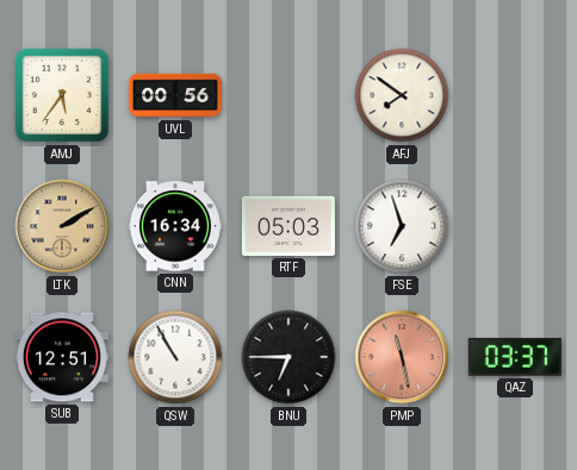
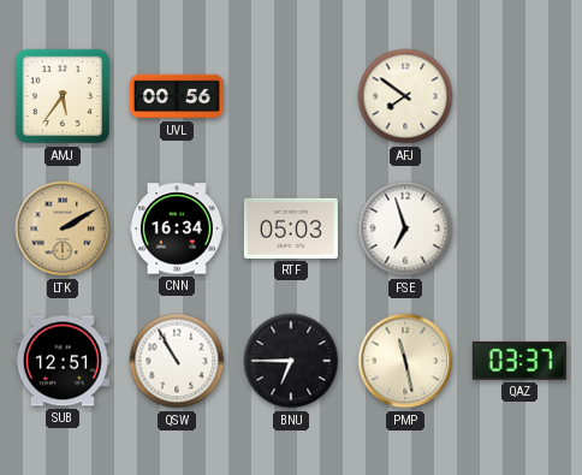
PMP dial: salmon -> cream
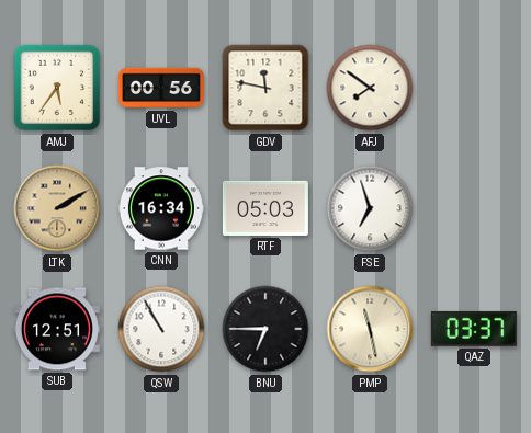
GDV: none -> 11:47
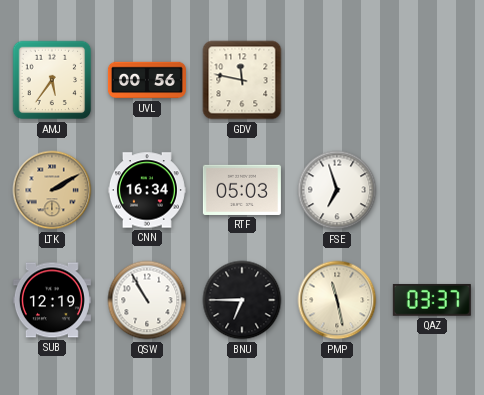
AFJ: 7:51 -> none
SUB: 12:51 -> 12:19
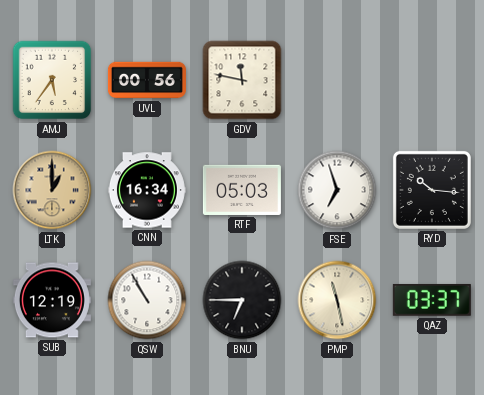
LTK: 2:10 -> 1:00
RYD: none -> 10:16
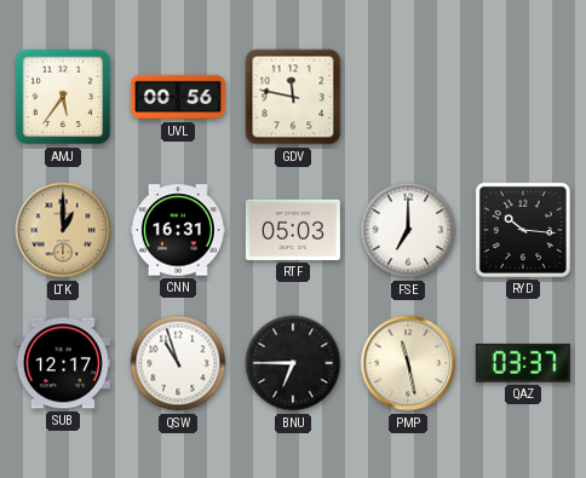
CNN: 16:34 -> 16:31
FSE: 6:57 -> 7:00
SUB: 12:19 -> 12:17
QSW: 10:55 -> 10:57
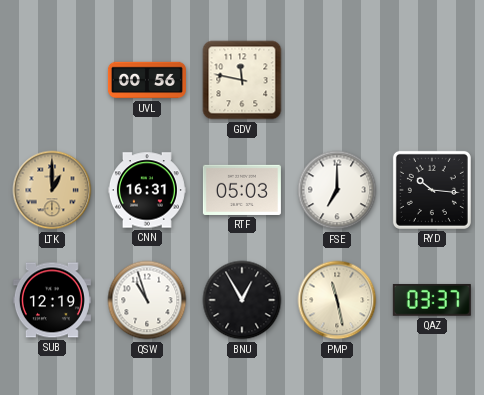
AMJ: 5:36 -> none
SUB: 12:17 -> 12:19
BNU: 6:45 -> 12:55
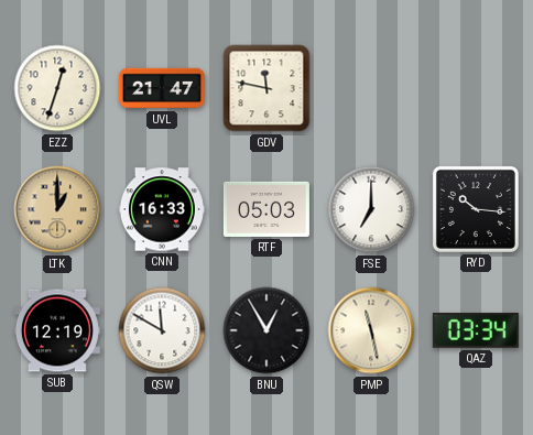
EZZ: none -> 12:33
UVL: 00:56 -> 21:47
CNN: 16:31 -> 16:33
QSW: 10:57 -> 11:50
QAZ: 03:37 -> 03:34
